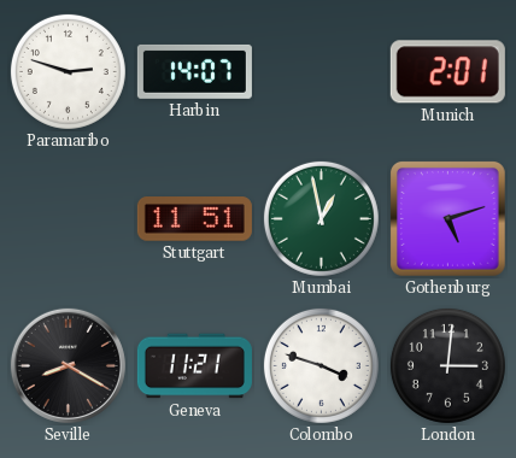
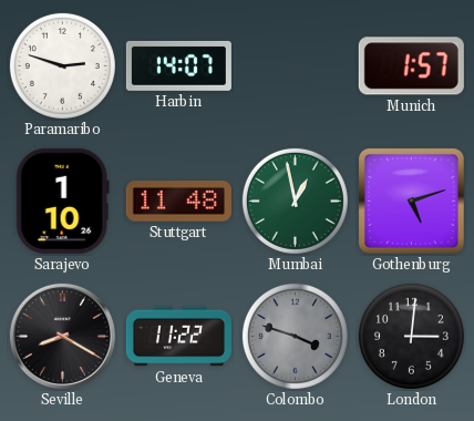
Munich: 2:01 -> 1:57
Sarajevo: none -> 1:10
Stuttgart: 11:51 -> 11:48
Geneva: 11:21 -> 11:22
Colombo dial: white -> grey
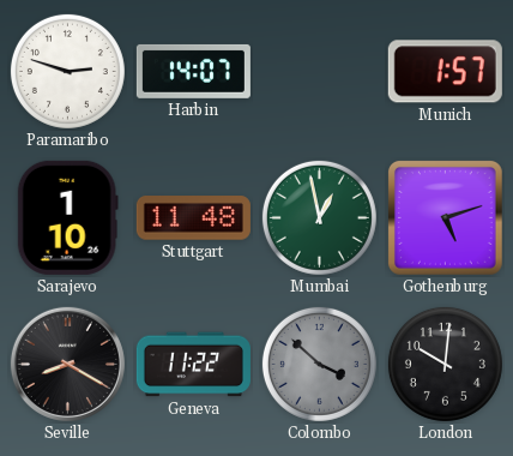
Colombo: 3:48 -> 3:52
London: 3:01 -> 10:01
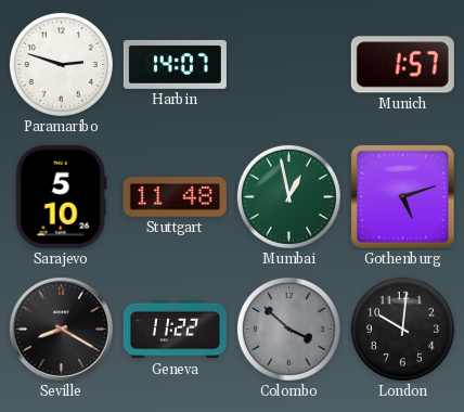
Sarajevo: 1:10 -> 5:10
